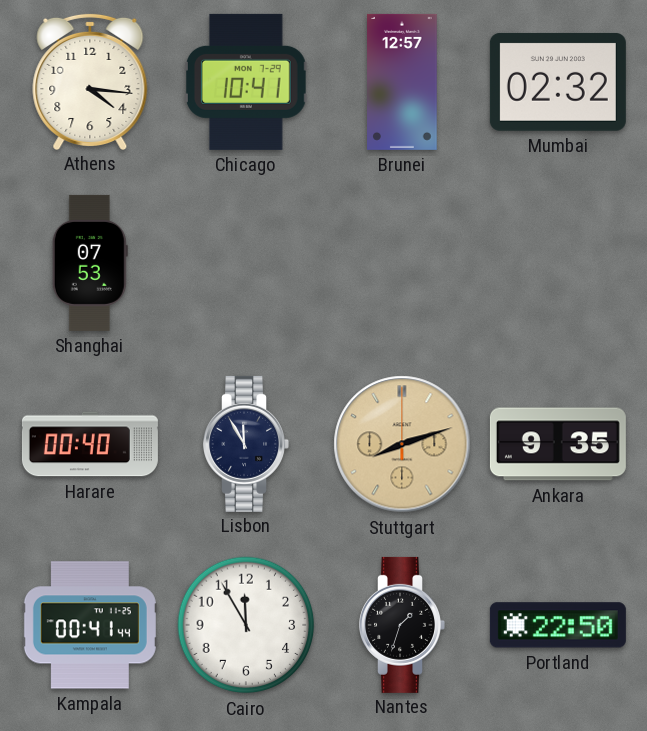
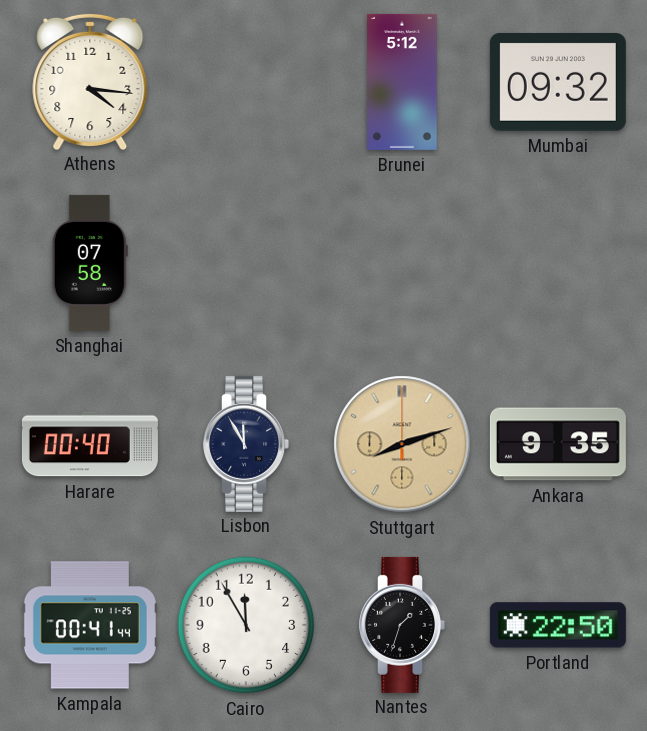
Chicago: 10:41 -> none
Brunei: 12:57 -> 5:12
Mumbai: 02:32 -> 09:32
Shanghai: 07:53 -> 07:58
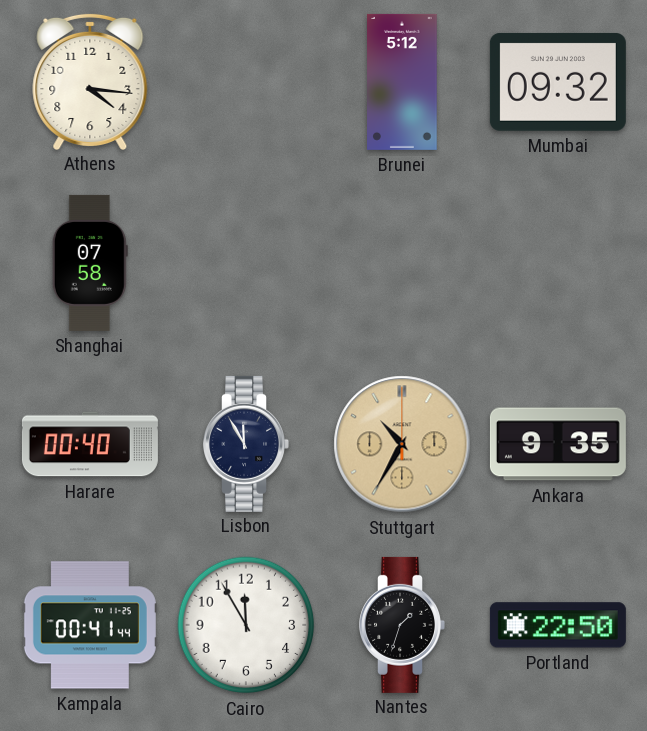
Stuttgart: 8:12 -> 10:35
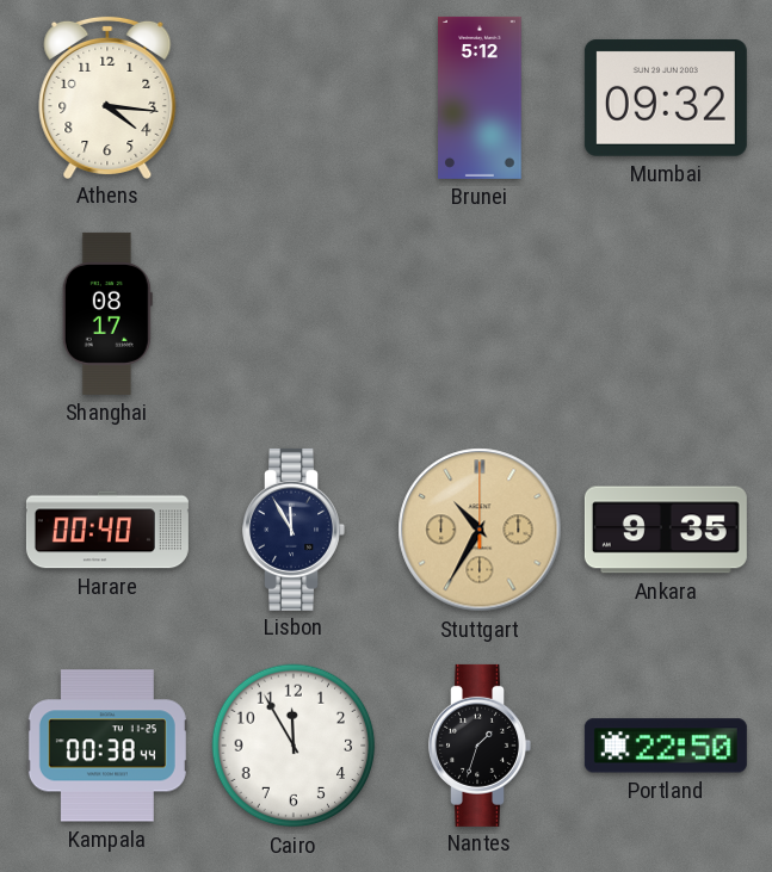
Shanghai: 07:58 -> 08:17
Kampala: 00:41 -> 00:38
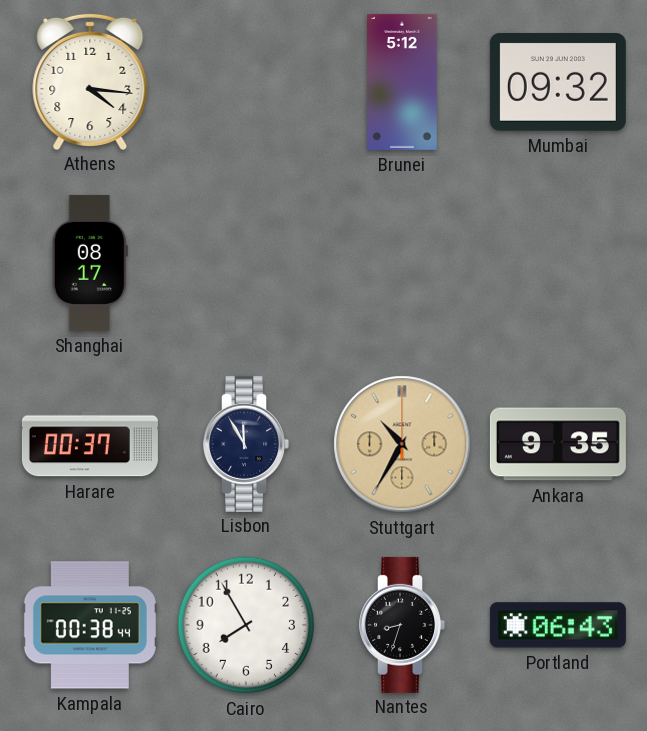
Harare: 00:40 -> 00:37
Cairo: 11:55 -> 7:55
Nantes: 1:33 -> 8:33
Portland: 22:50 -> 06:43
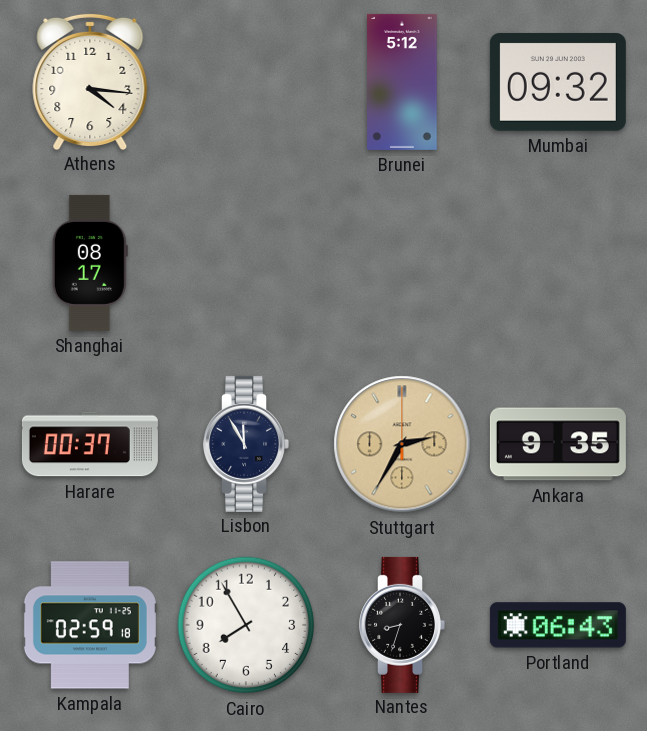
Stuttgart: 10:35 -> 2:35
Kampala: 00:38 -> 02:59
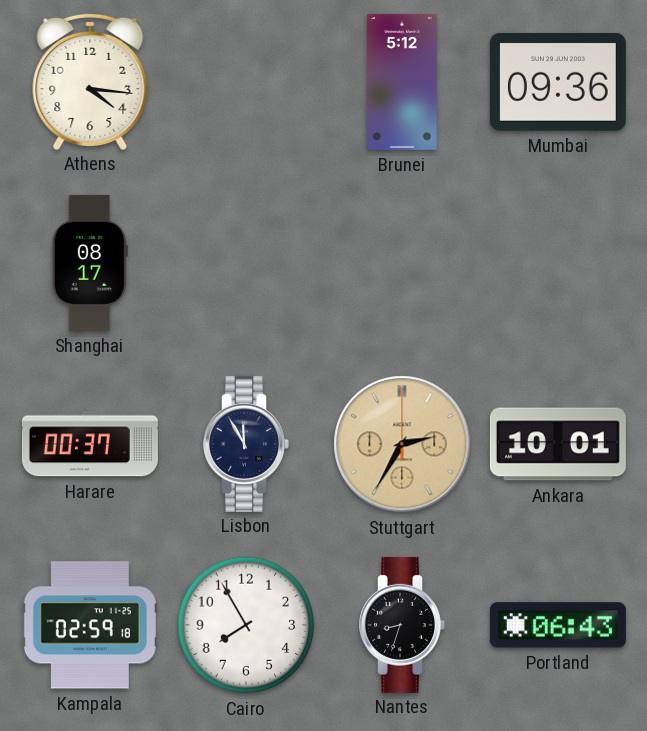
Mumbai: 09:32 -> 09:36
Ankara: 9:35 -> 10:01
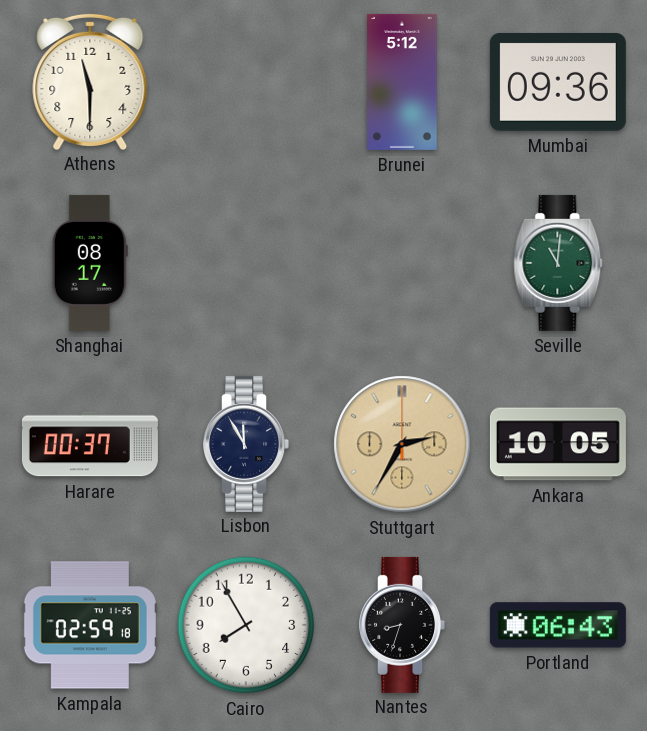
Athens: 4:16 -> 11:30
Seville: none -> 11:01
Ankara: 10:01 -> 10:05
